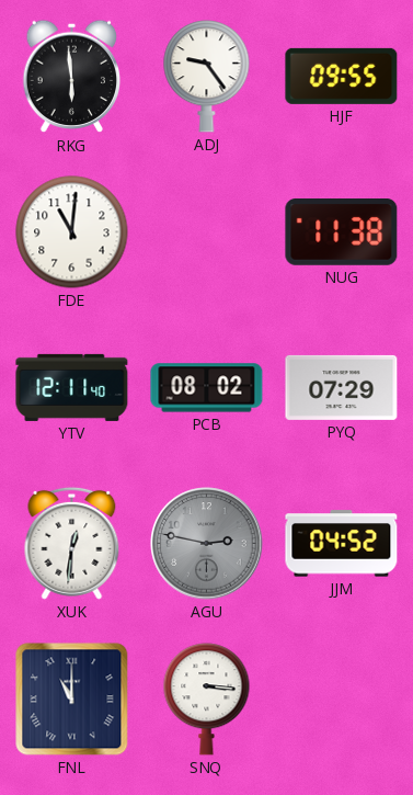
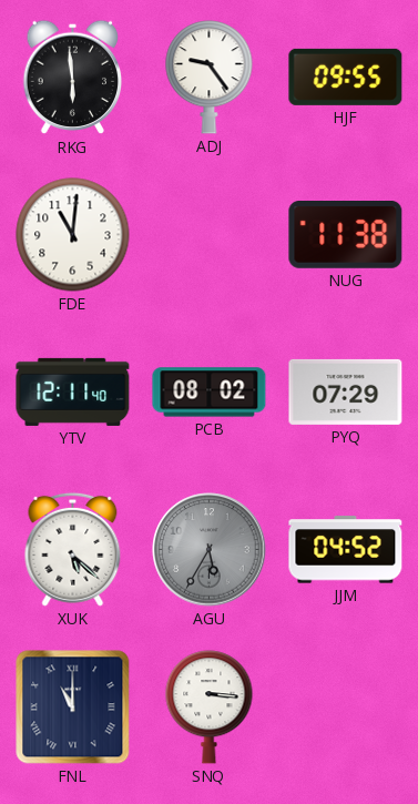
XUK: 12:31 -> 5:22
AGU: 2:47 -> 5:35
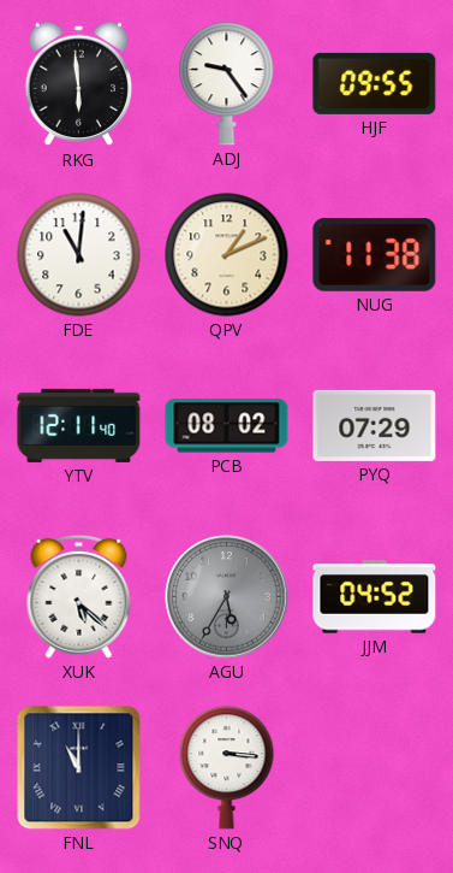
QPV: none -> 1:11
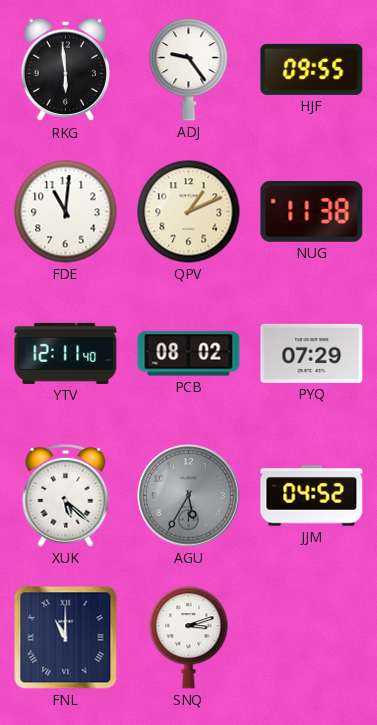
SNQ: 3:16 -> 3:12
